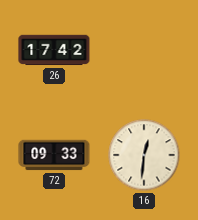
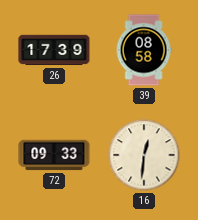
26: 17:42 -> 17:39
39: none -> 08:58
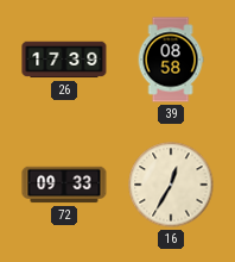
16: 12:31 -> 12:35
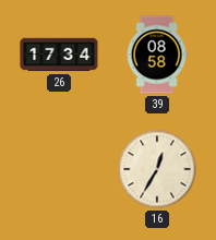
26: 17:39 -> 17:34
72: 09:33 -> none
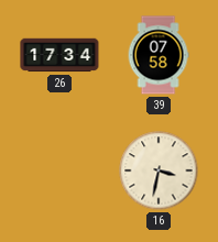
39: 08:58 -> 07:58
16: 12:35 -> 3:32
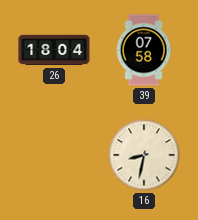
26: 17:34 -> 18:04
16: 3:32 -> 8:32
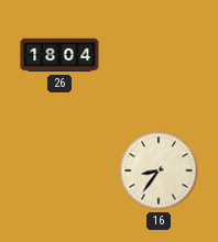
39: 07:58 -> none
16: 8:32 -> 8:36
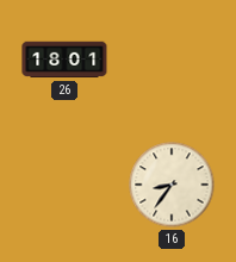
26: 18:04 -> 18:01
